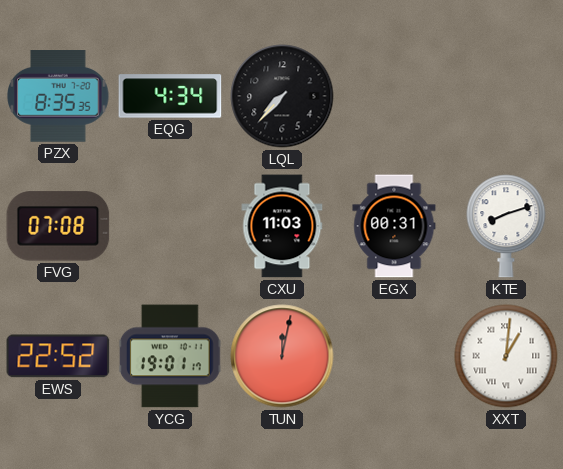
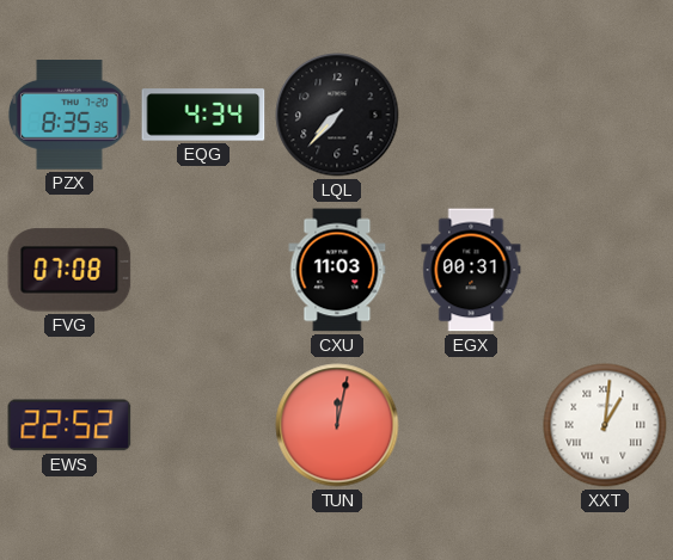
KTE: 8:12 -> none
YCG: 19:01 -> none
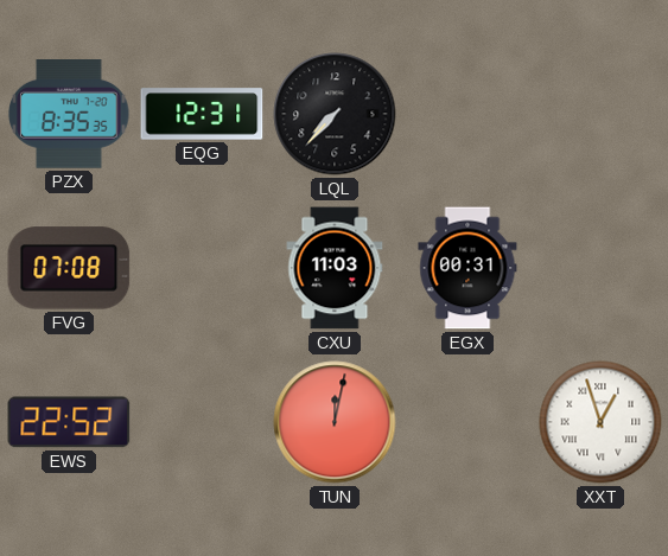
EQG: 4:34 -> 12:31
XXT: 1:01 -> 12:57
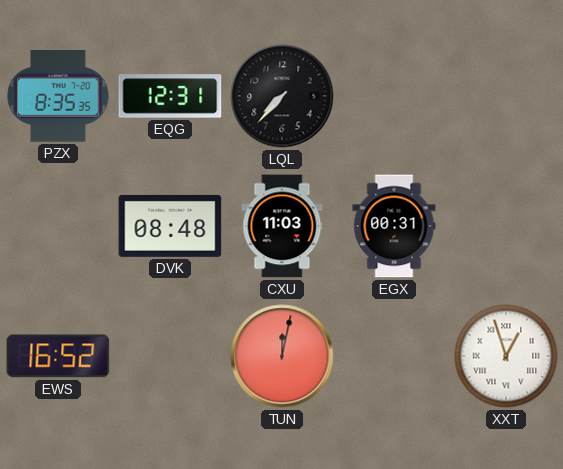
FVG: 07:08 -> none
DVK: none -> 08:48
EWS: 22:52 -> 16:52
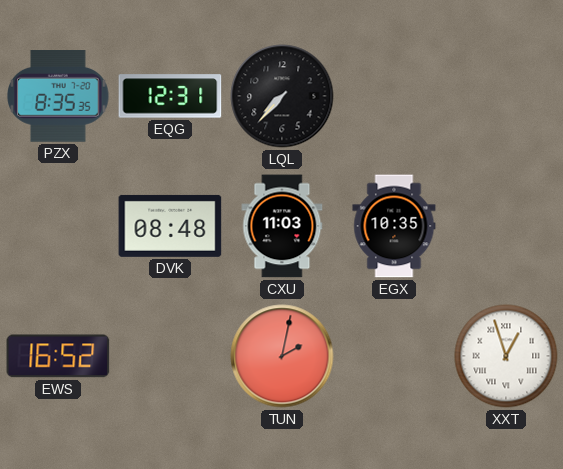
EGX: 00:31 -> 10:35
TUN: 12:02 -> 2:02
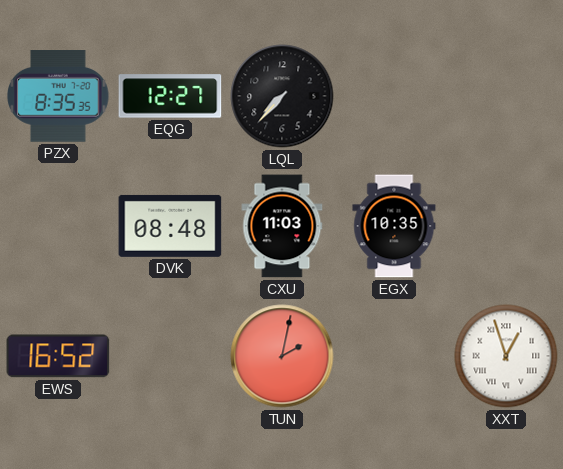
EQG: 12:31 -> 12:27
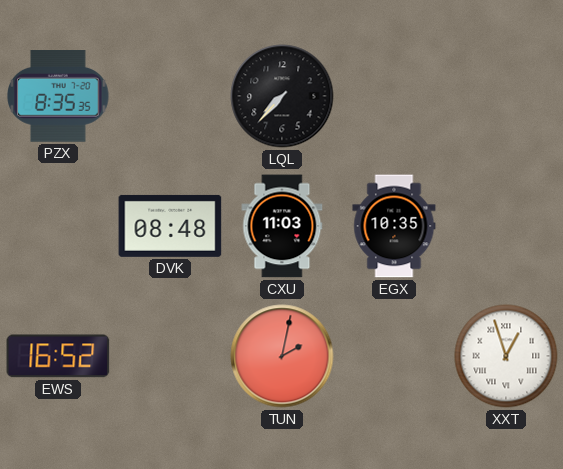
EQG: 12:27 -> none
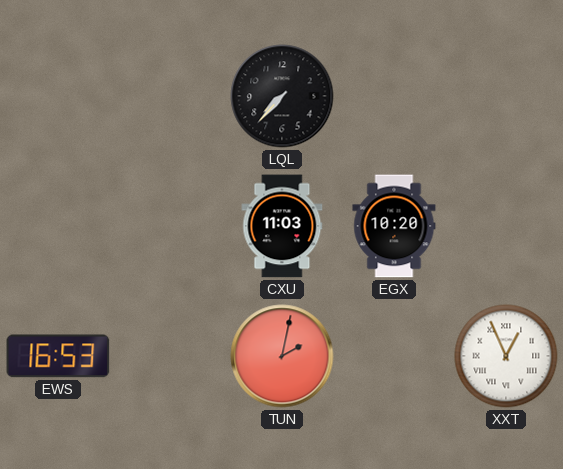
PZX: 8:35 -> none
DVK: 08:48 -> none
EGX: 10:35 -> 10:20
EWS: 16:52 -> 16:53
XXT: 12:57 -> 12:56
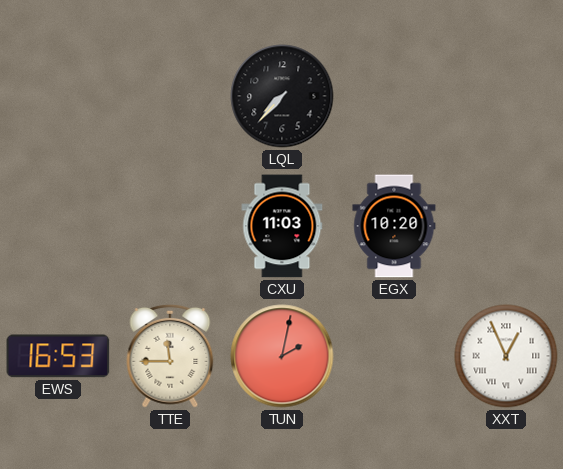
TTE: none -> 11:45
